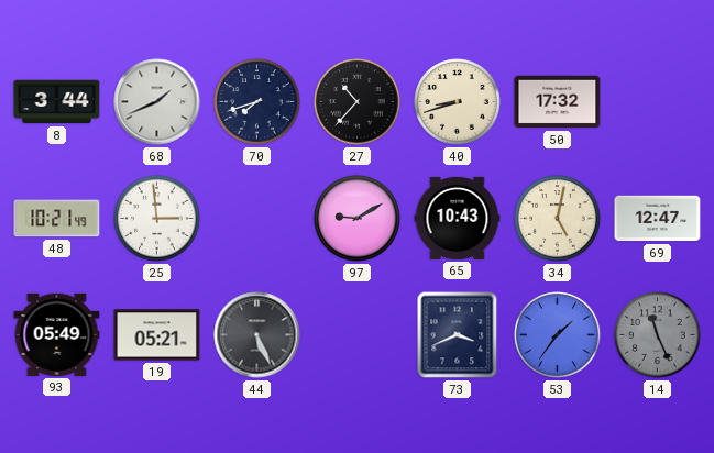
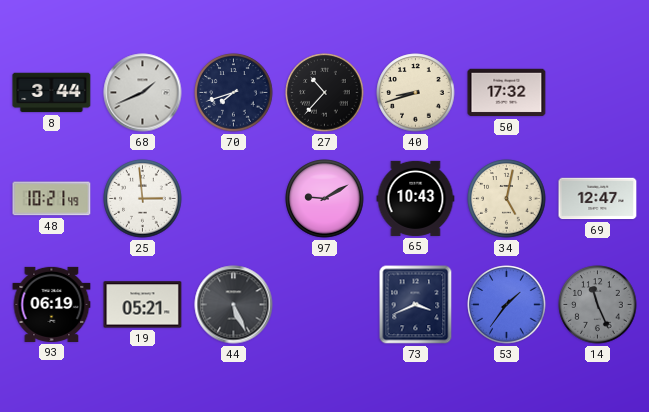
93: 05:49 -> 06:19
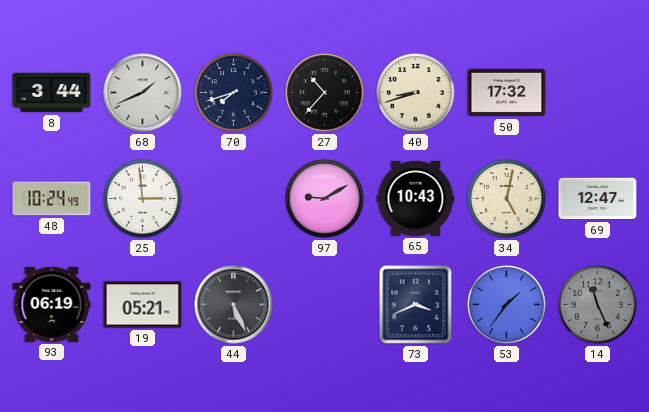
48: 10:21 -> 10:24
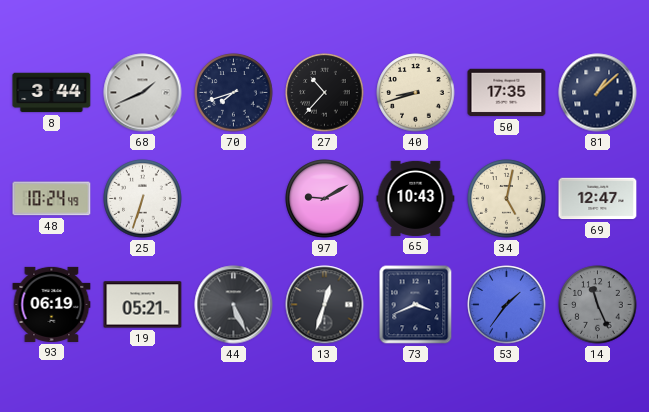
50: 17:32 -> 17:35
81: none -> 1:08
25: 2:59 -> 6:33
13: none -> 12:33
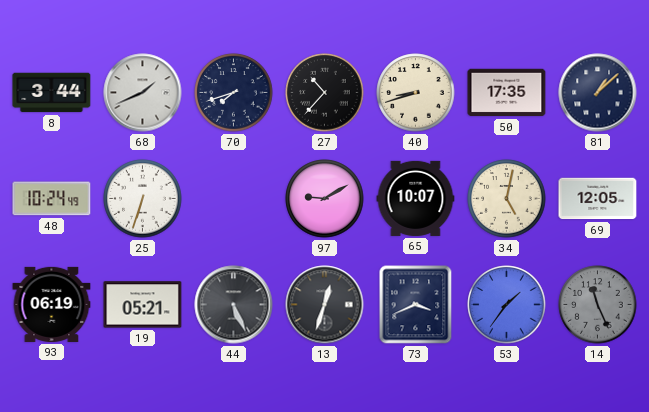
65: 10:43 -> 10:07
69: 12:47 -> 12:05
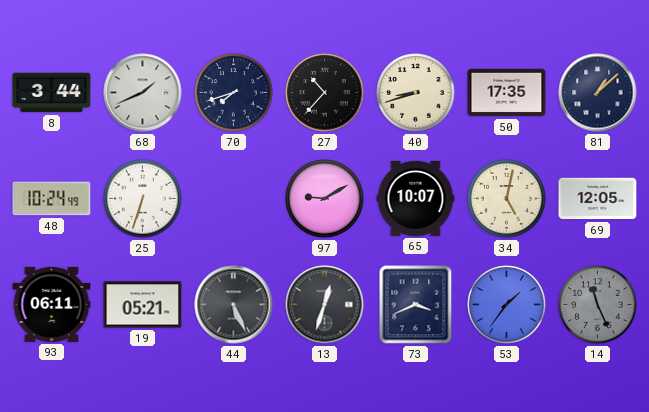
93: 06:19 -> 06:11
